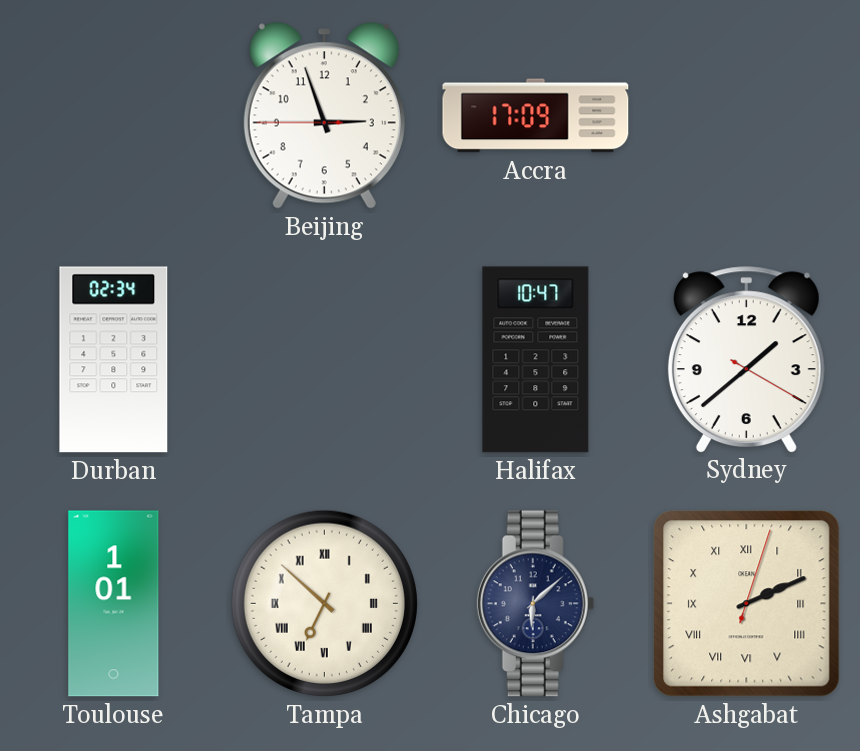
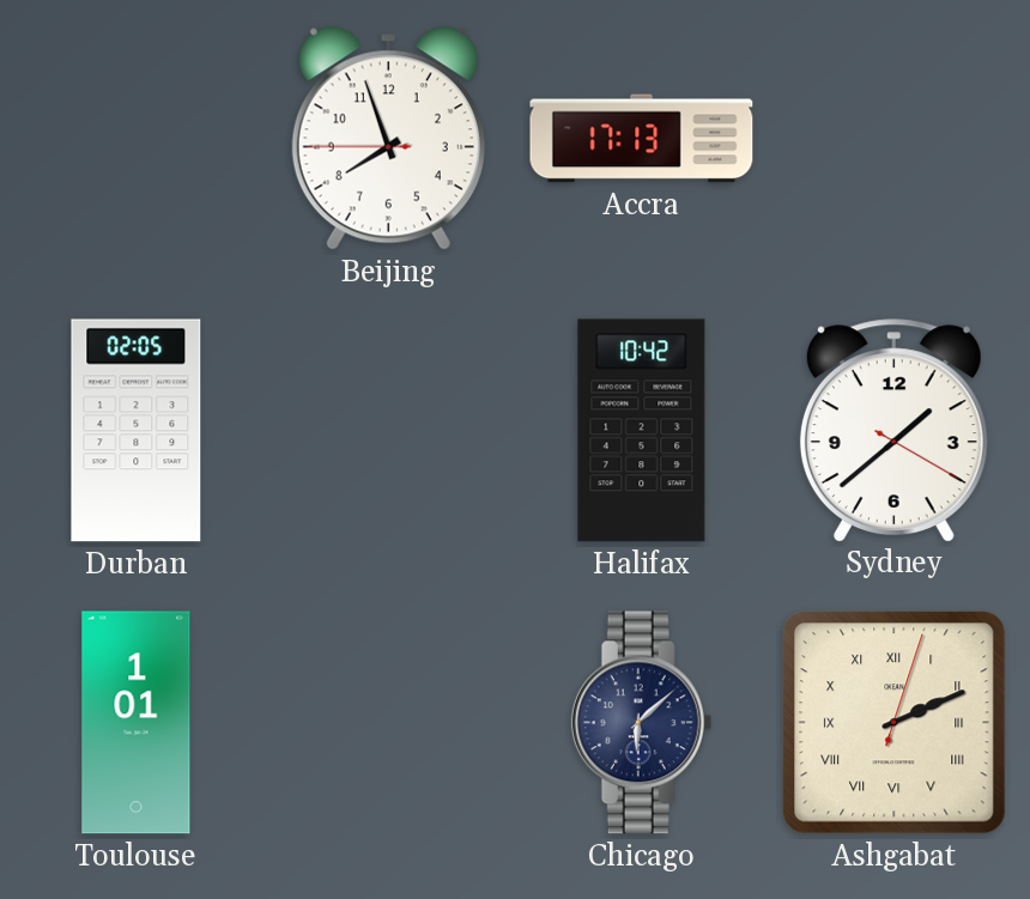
Beijing: 2:56 -> 7:56
Accra: 17:09 -> 17:13
Durban: 02:34 -> 02:05
Halifax: 10:47 -> 10:42
Tampa: 6:52 -> none
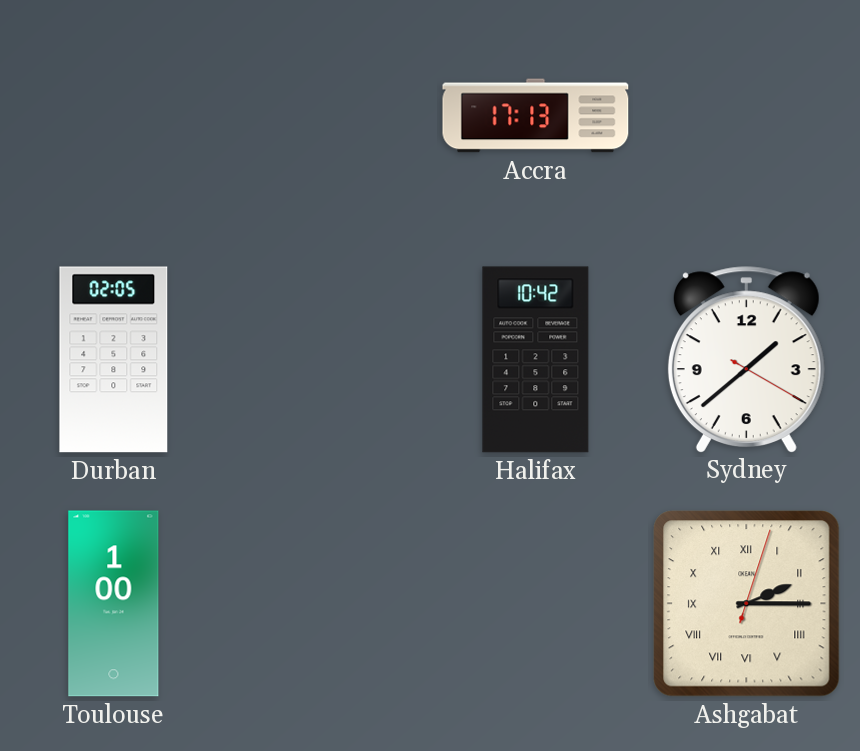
Beijing: 7:56 -> none
Toulouse: 1:01 -> 1:00
Chicago: 6:08 -> none
Ashgabat: 2:11 -> 2:15
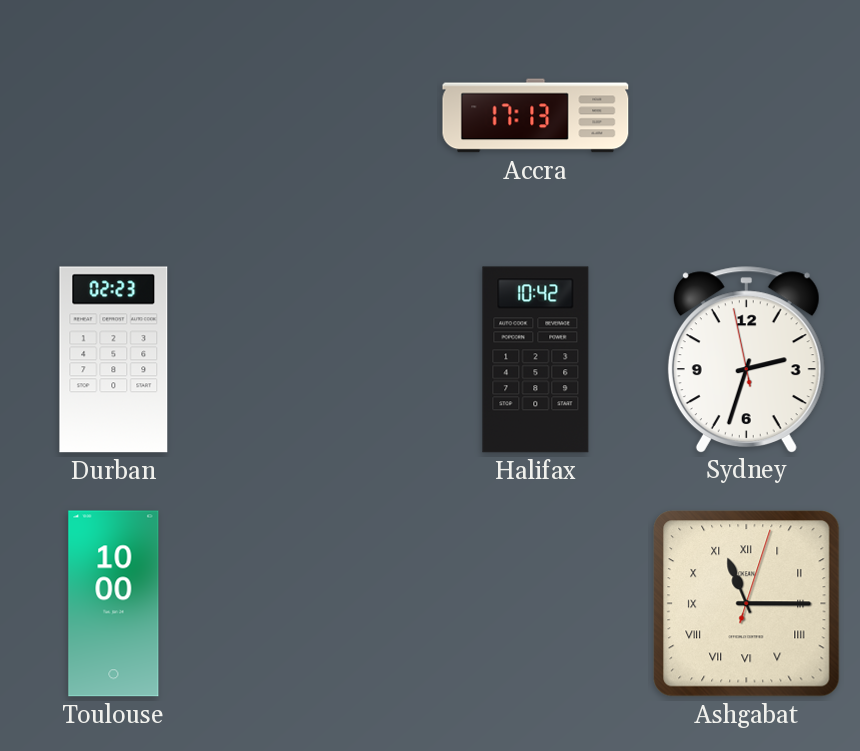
Durban: 02:05 -> 02:23
Sydney: 1:38 -> 2:32
Toulouse: 1:00 -> 10:00
Ashgabat: 2:15 -> 11:15
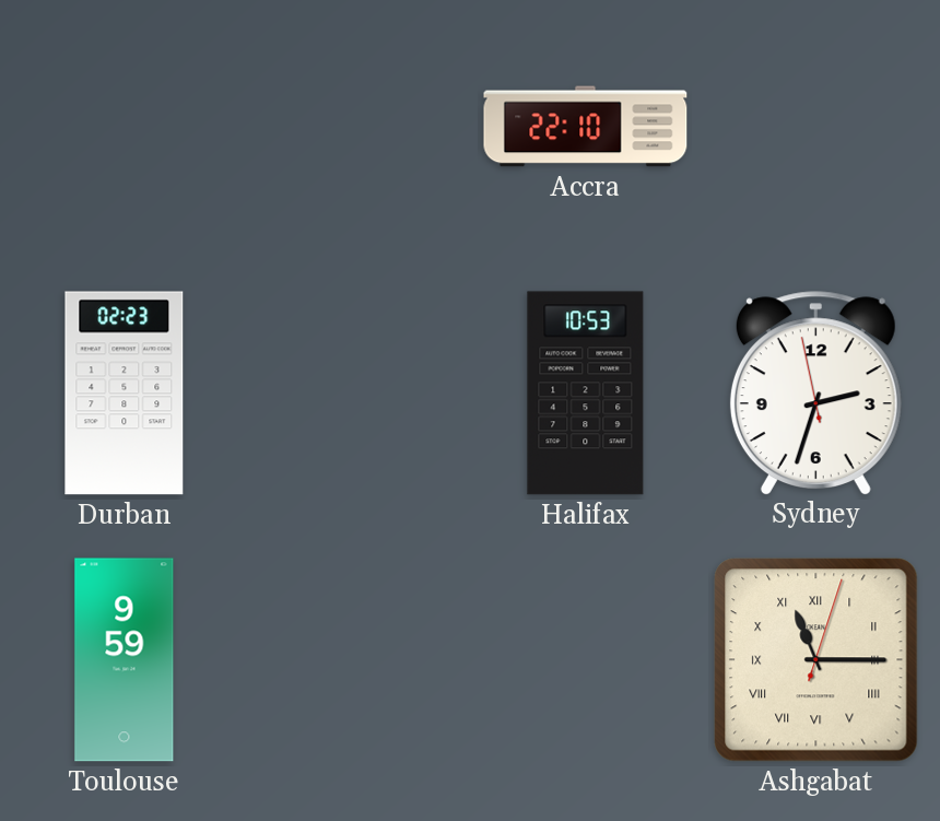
Accra: 17:13 -> 22:10
Halifax: 10:42 -> 10:53
Toulouse: 10:00 -> 9:59
